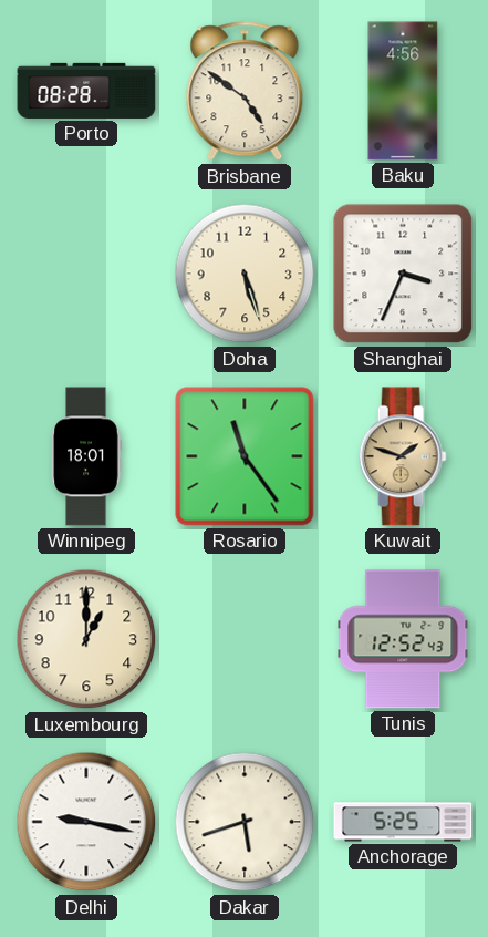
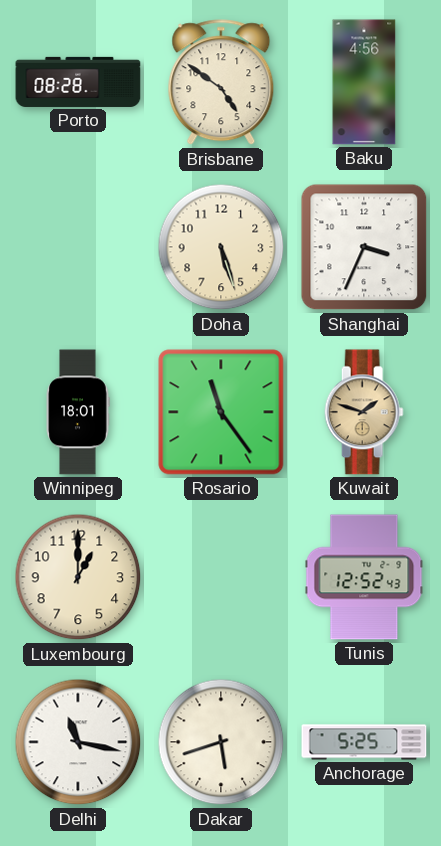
Delhi: 9:17 -> 11:17
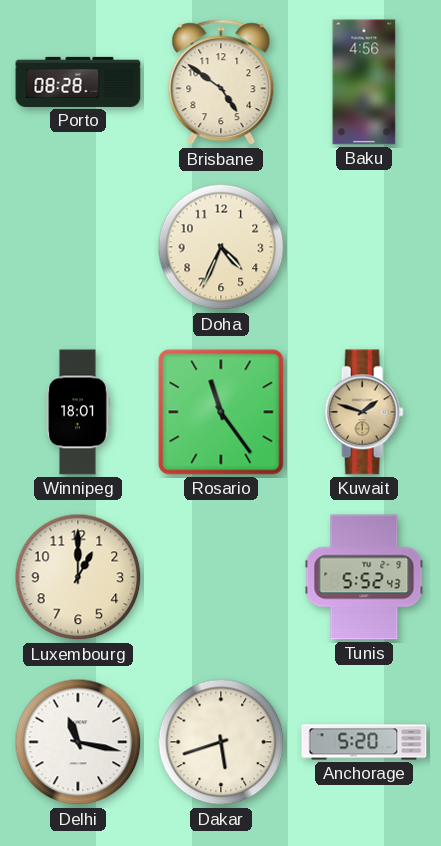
Doha: 5:27 -> 4:34
Shanghai: 3:34 -> none
Tunis: 12:52 -> 5:52
Anchorage: 5:25 -> 5:20
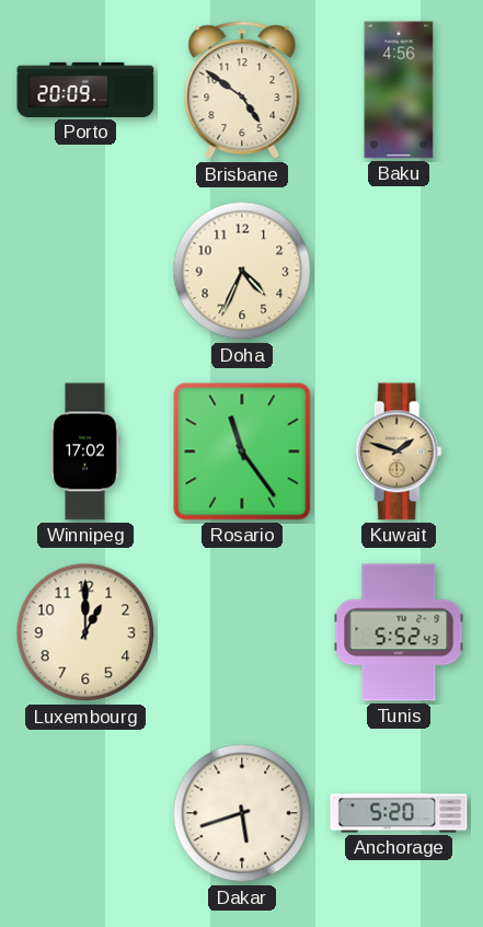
Porto: 08:28 -> 20:09
Winnipeg: 18:01 -> 17:02
Delhi: 11:17 -> none
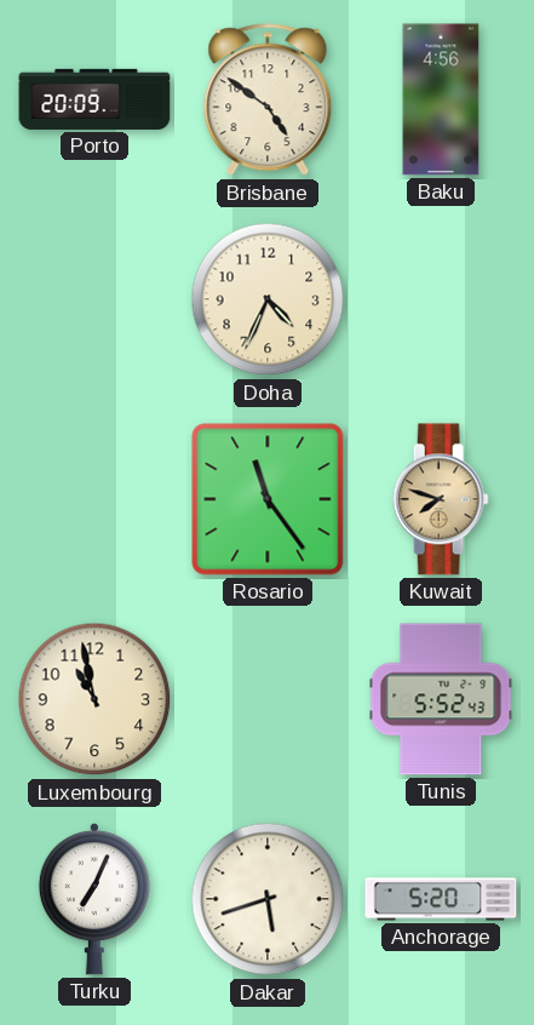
Winnipeg: 17:02 -> none
Kuwait: 1:48 -> 7:48
Luxembourg: 1:00 -> 10:58
Turku: none -> 7:04
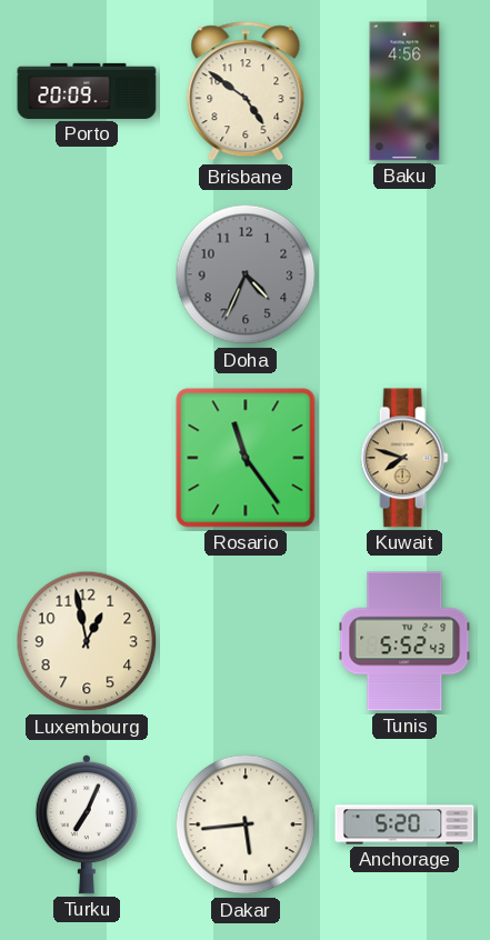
Doha dial: cream -> grey
Luxembourg: 10:58 -> 12:58
Dakar: 5:42 -> 5:44
